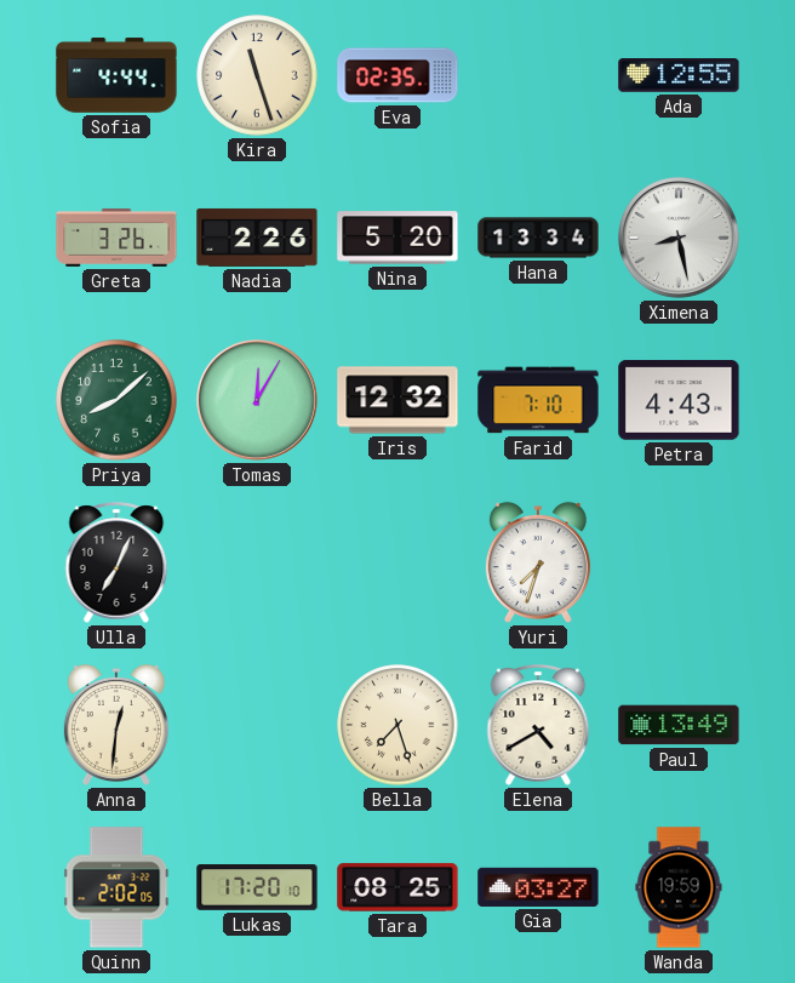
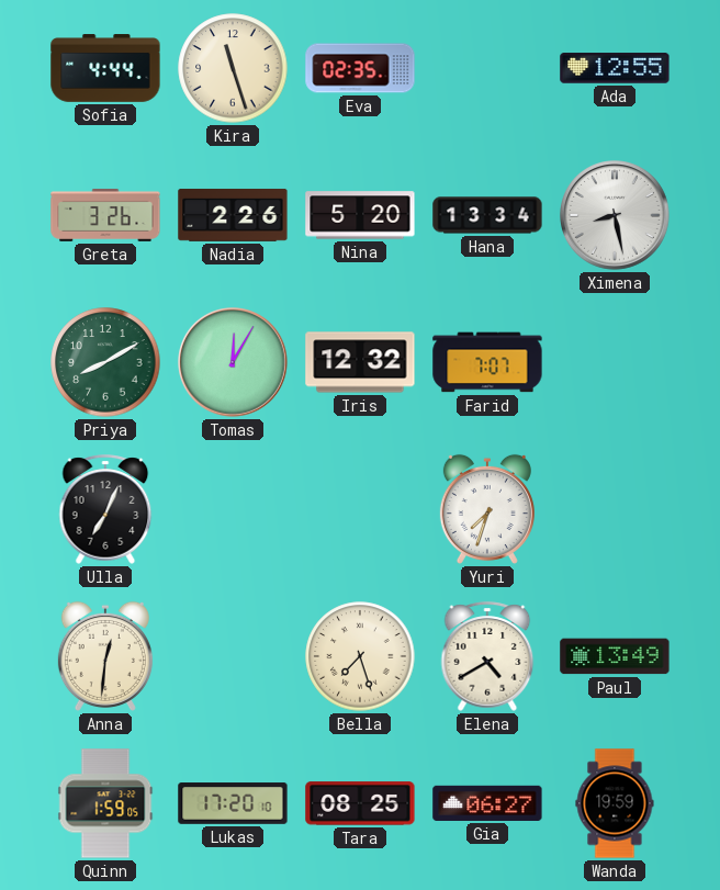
Priya: 8:08 -> 8:10
Farid: 7:10 -> 7:07
Petra: 4:43 -> none
Quinn: 2:02 -> 1:59
Gia: 03:27 -> 06:27
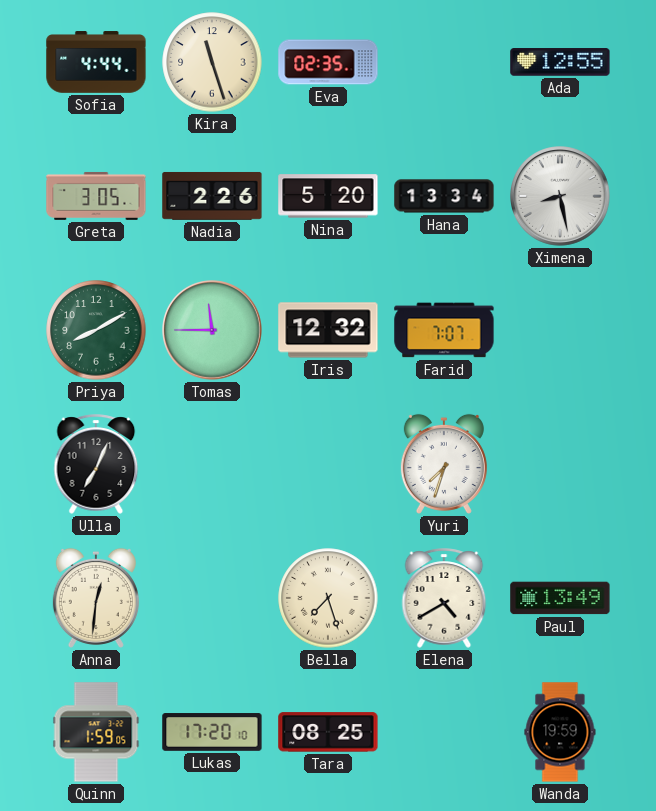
Greta: 3:26 -> 3:05
Tomas: 12:05 -> 11:45
Gia: 06:27 -> none
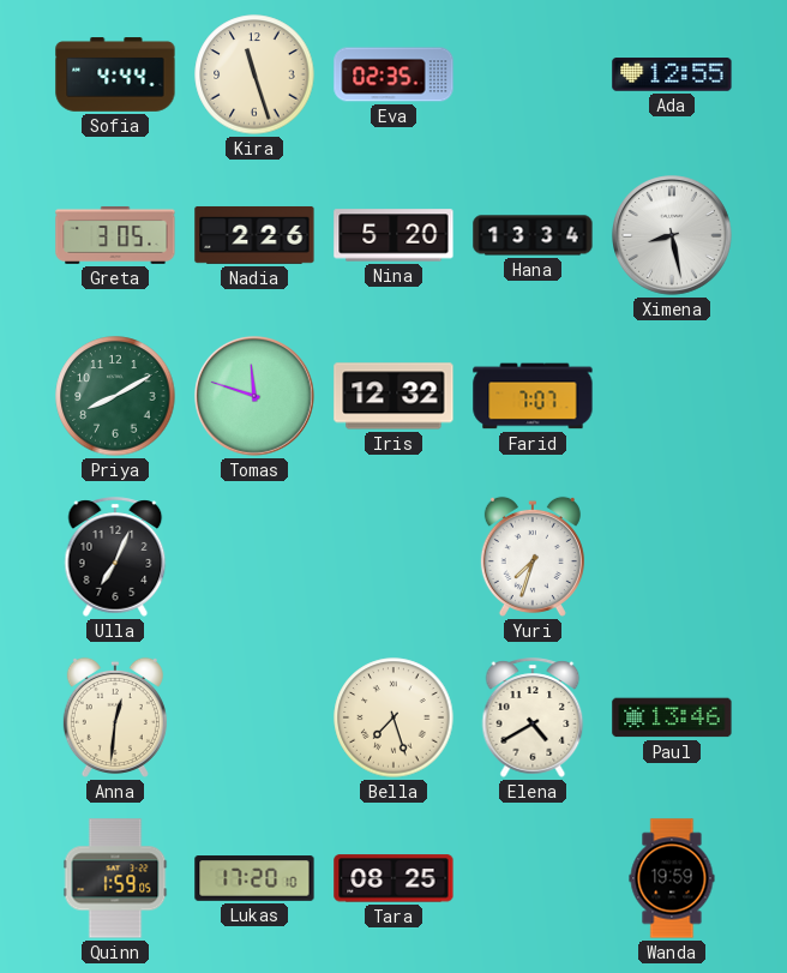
Tomas: 11:45 -> 11:48
Paul: 13:49 -> 13:46
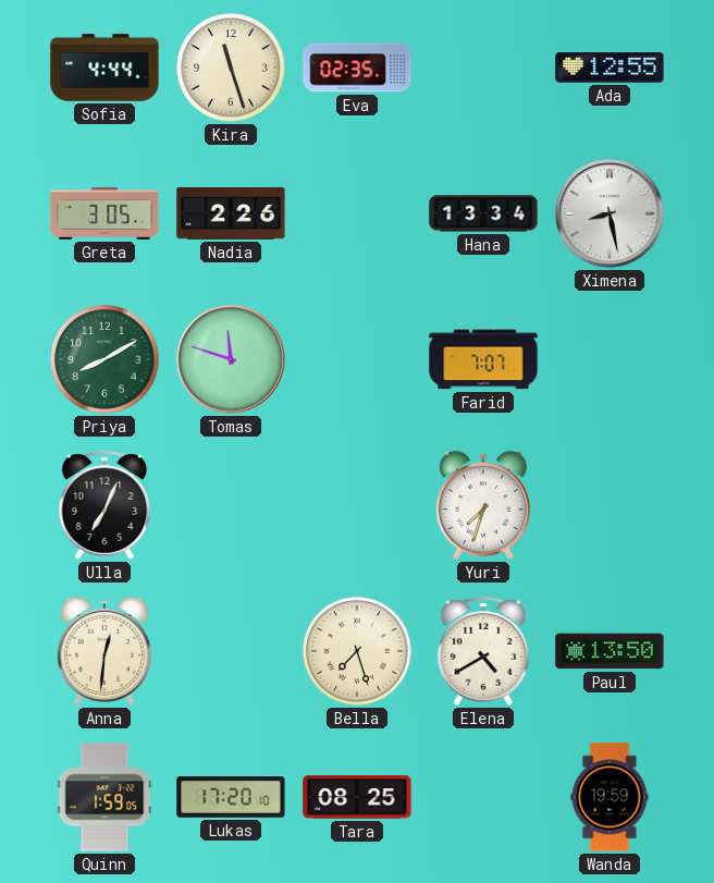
Nina: 5:20 -> none
Iris: 12:32 -> none
Paul: 13:46 -> 13:50
